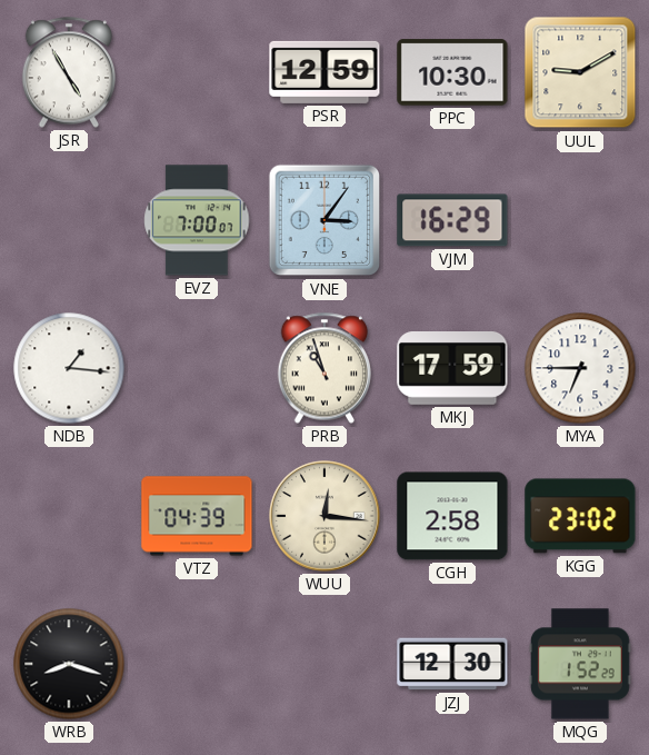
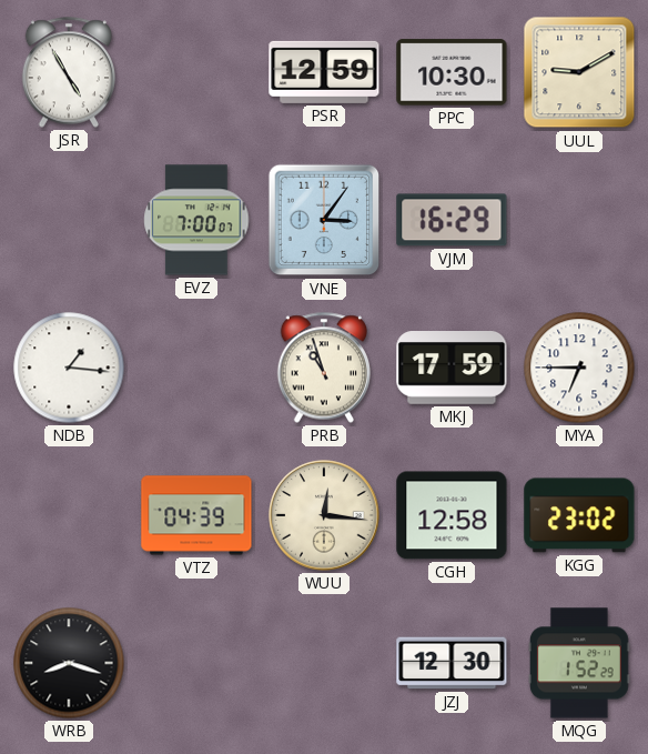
CGH: 2:58 -> 12:58
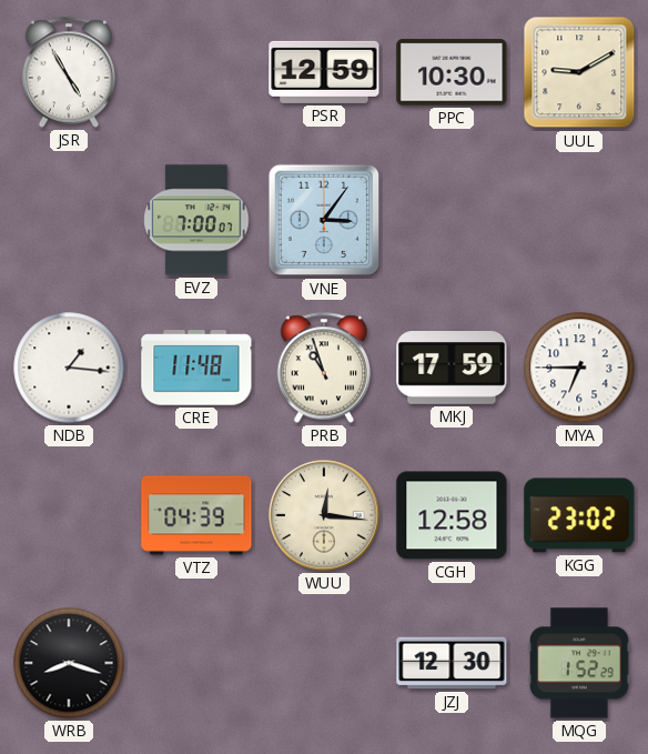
VJM: 16:29 -> none
CRE: none -> 11:48
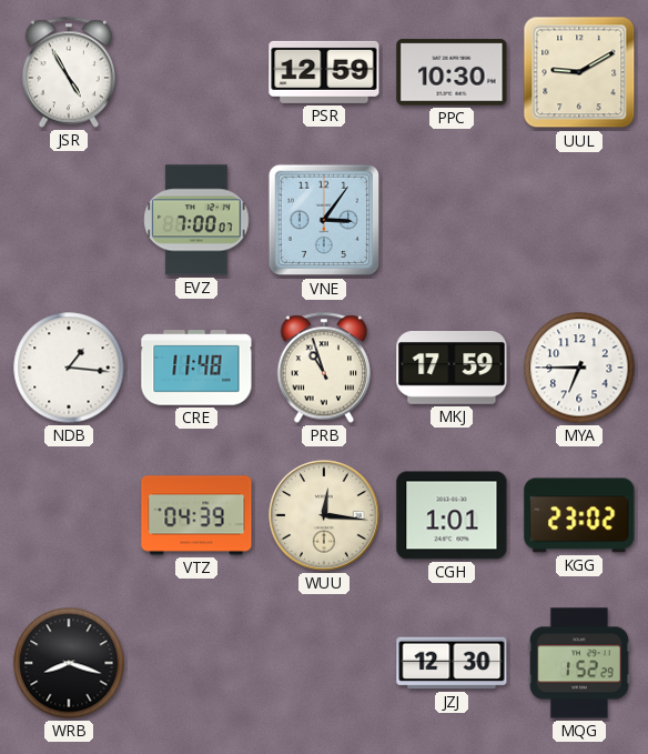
CGH: 12:58 -> 1:01
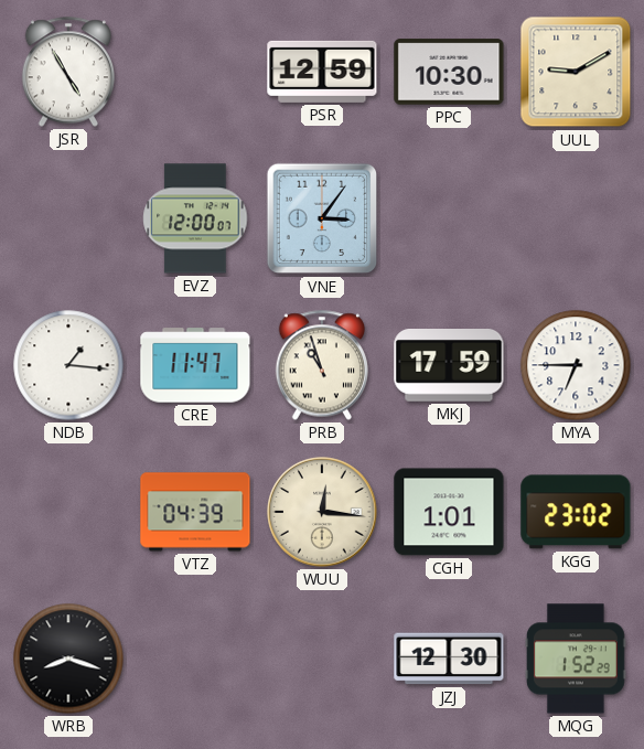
EVZ: 7:00 -> 12:00
CRE: 11:48 -> 11:47
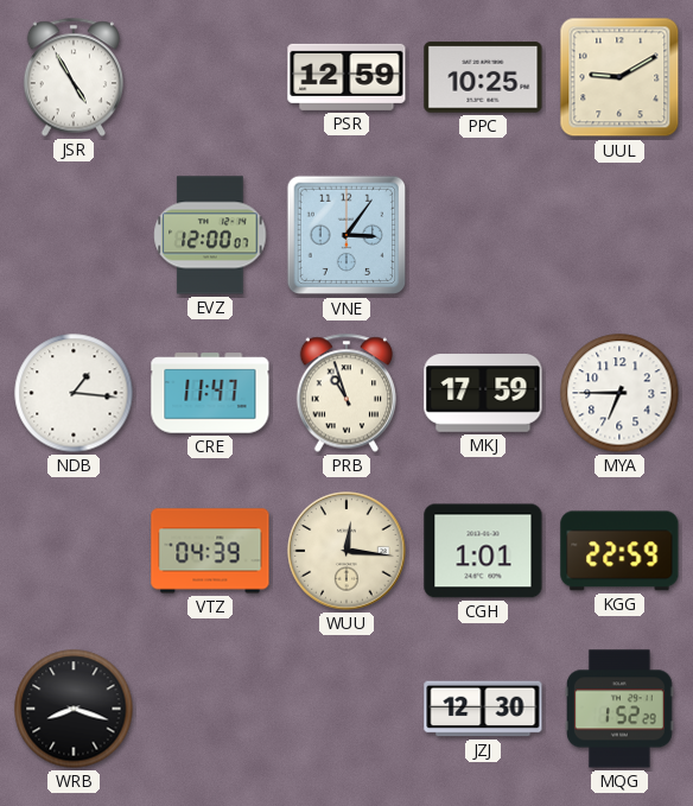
PPC: 10:30 -> 10:25
KGG: 23:02 -> 22:59
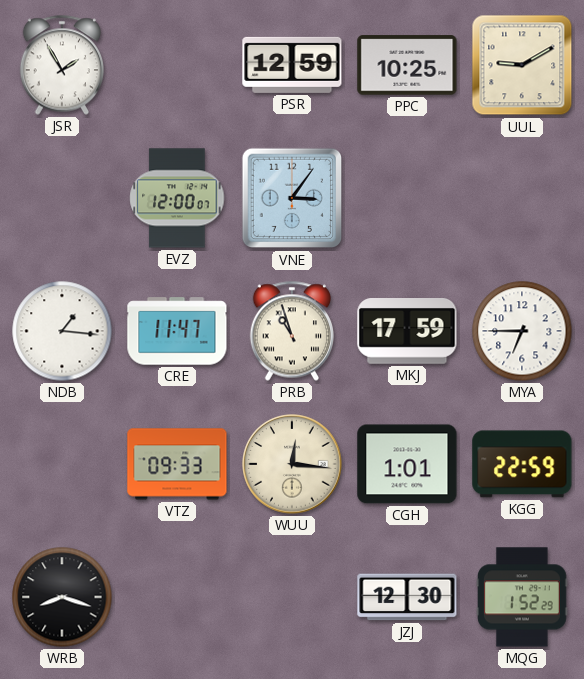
JSR: 4:55 -> 1:55
VTZ: 04:39 -> 09:33
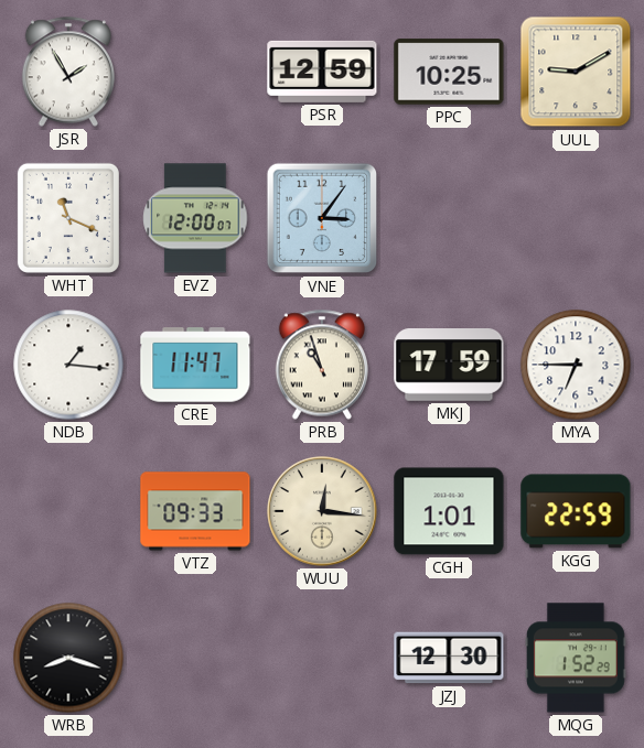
WHT: none -> 11:19
